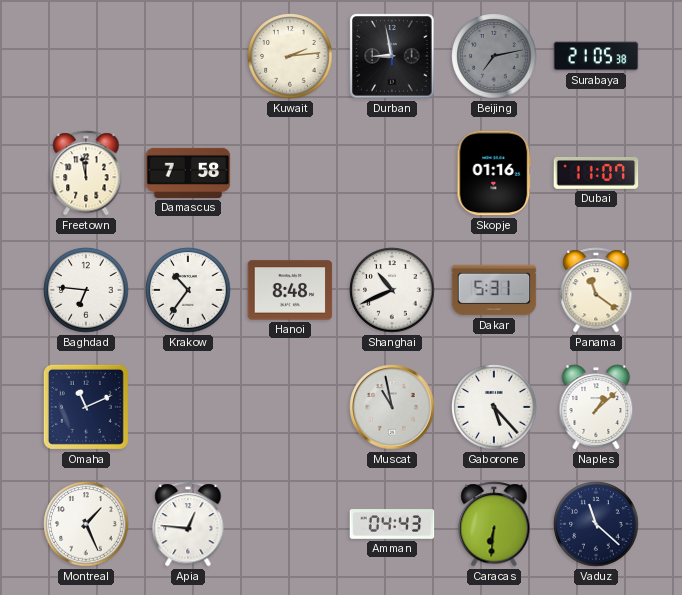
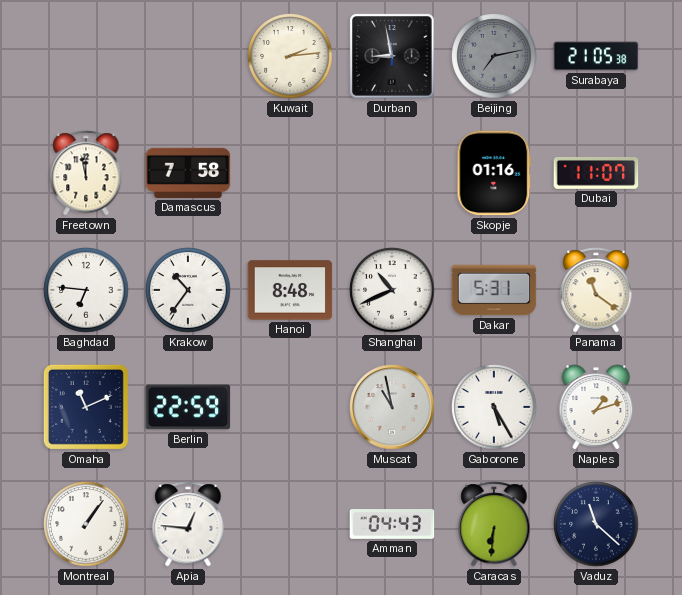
Berlin: none -> 22:59
Gaborone: 5:23 -> 5:25
Naples: 1:08 -> 1:12
Montreal: 1:26 -> 1:06
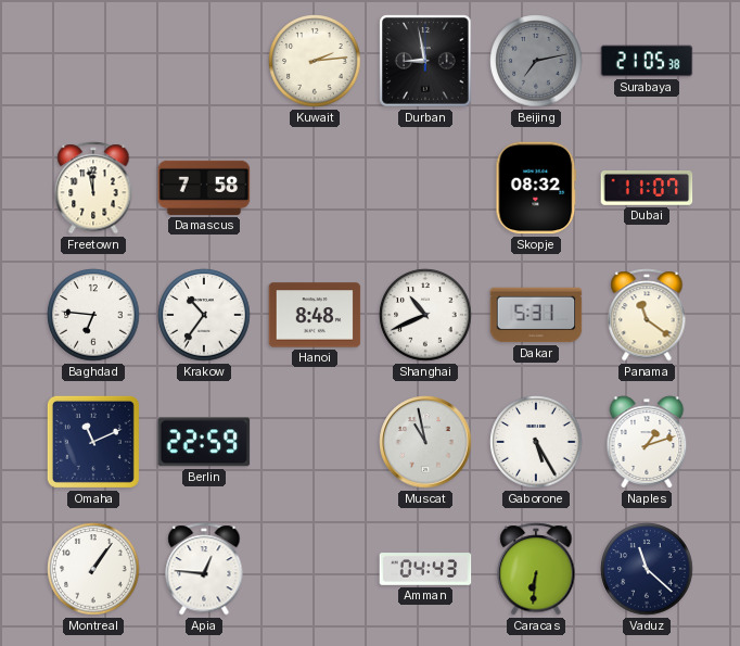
Skopje: 01:16 -> 08:32
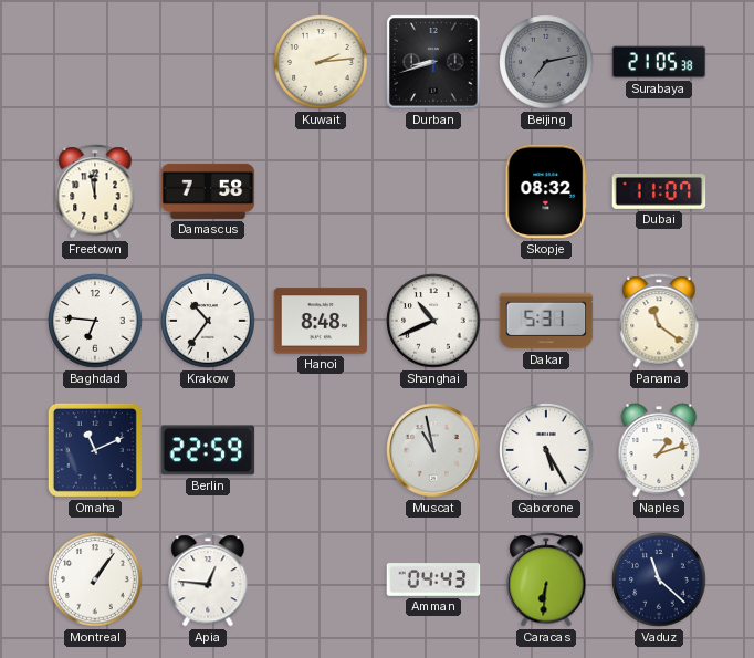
Durban: 8:58 -> 8:42
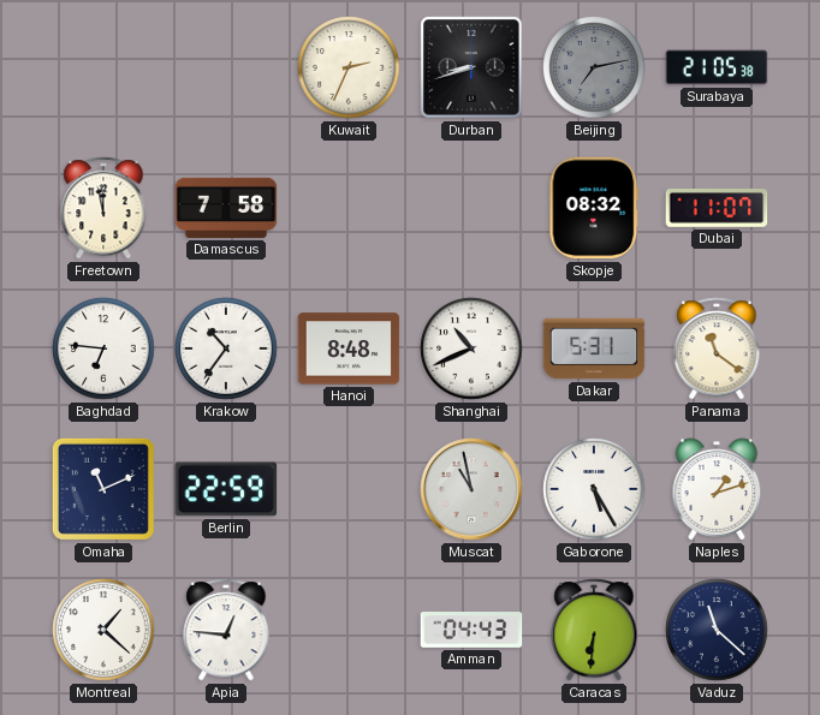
Kuwait: 2:14 -> 2:34
Montreal: 1:06 -> 1:22
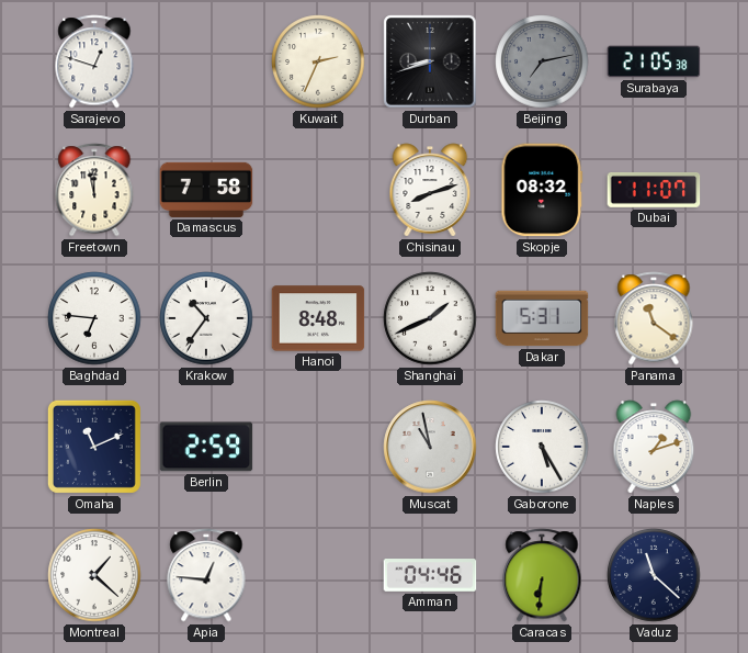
Sarajevo: none -> 12:48
Chisinau: none -> 8:12
Shanghai: 10:41 -> 1:41
Berlin: 22:59 -> 2:59
Amman: 04:43 -> 04:46
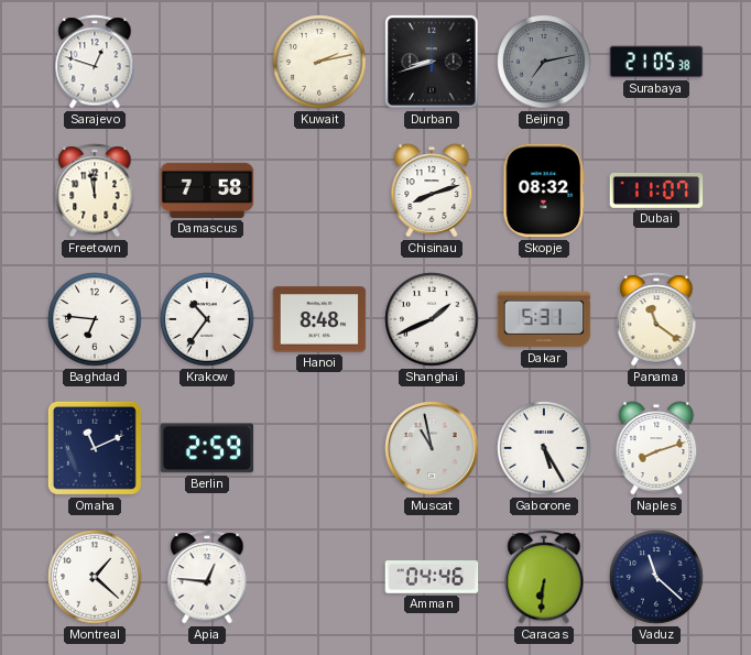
Kuwait: 2:34 -> 2:13
Naples: 1:12 -> 8:12
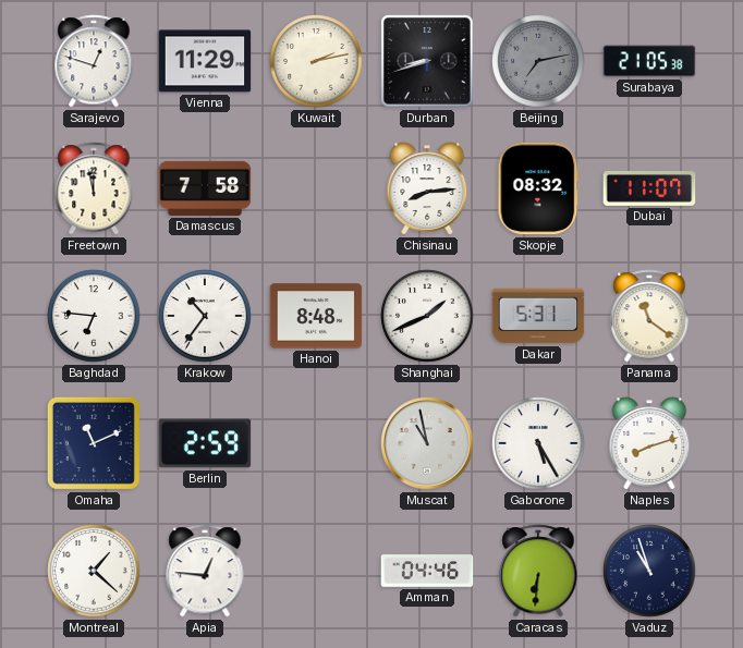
Vienna: none -> 11:29
Chisinau: 8:12 -> 8:14
Vaduz: 11:22 -> 10:57
